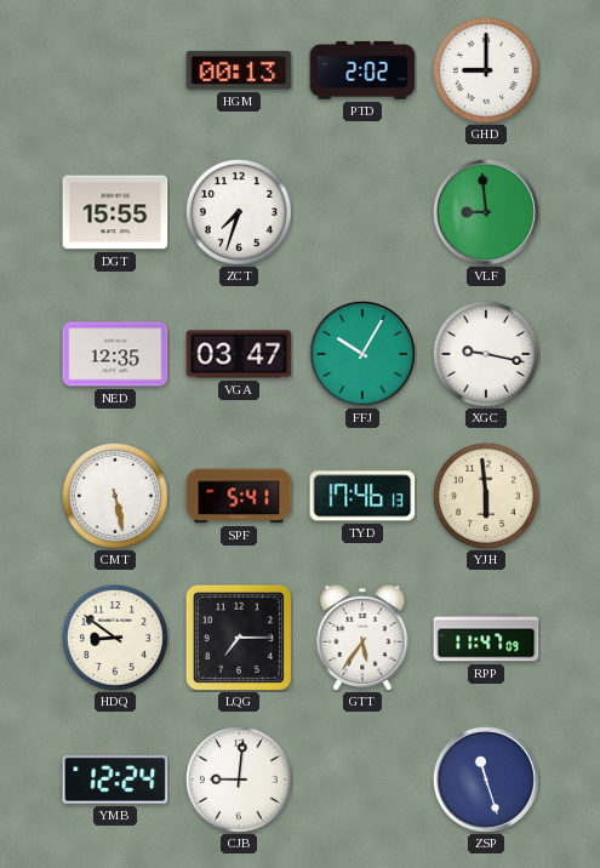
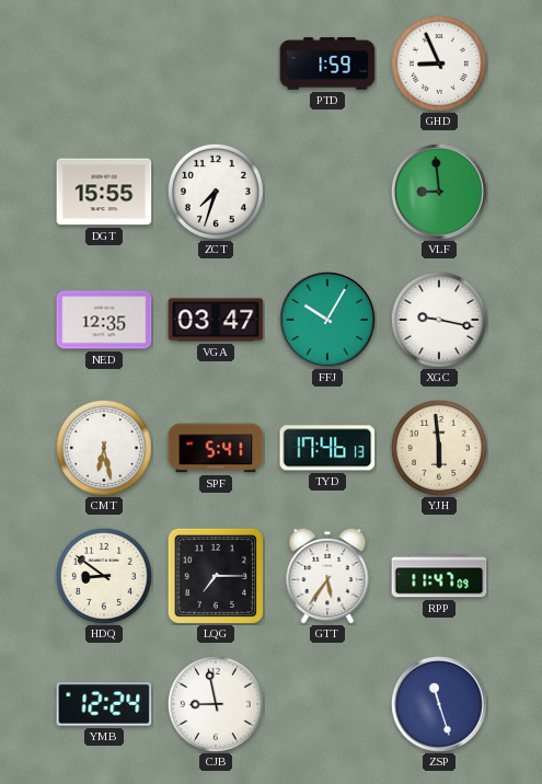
HGM: 00:13 -> none
PTD: 2:02 -> 1:59
GHD: 9:00 -> 8:56
CMT: 5:28 -> 6:28
CJB: 9:01 -> 8:58
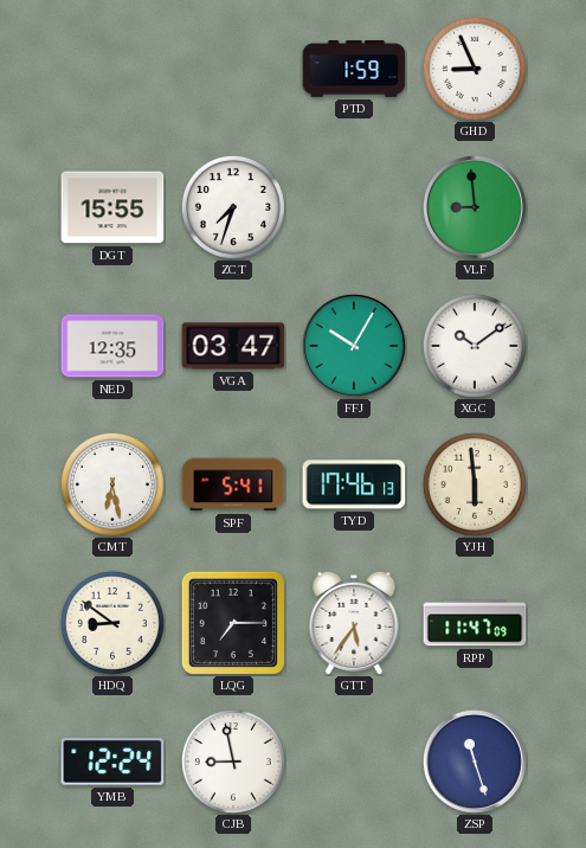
XGC: 9:17 -> 10:09
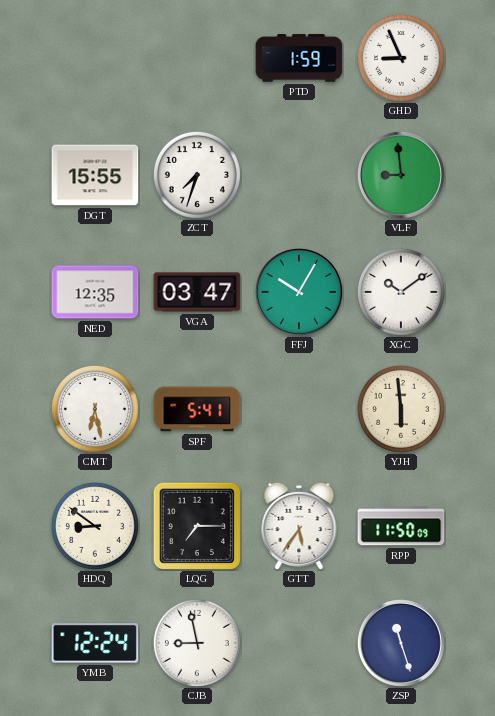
TYD: 17:46 -> none
RPP: 11:47 -> 11:50
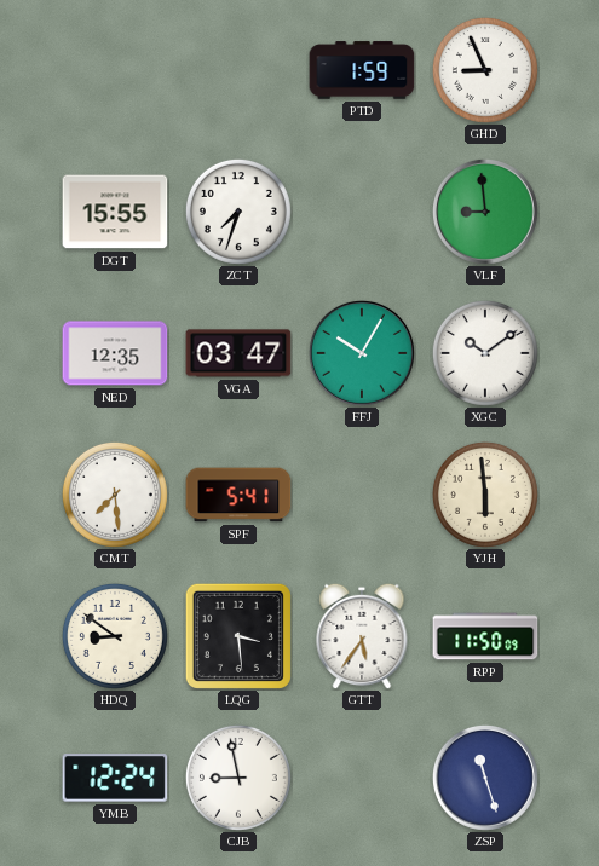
CMT: 6:28 -> 7:29
LQG: 7:15 -> 3:29
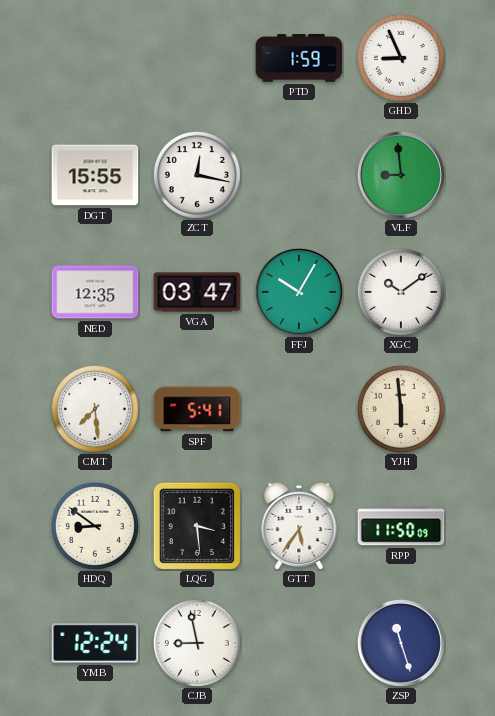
ZCT: 7:33 -> 12:17
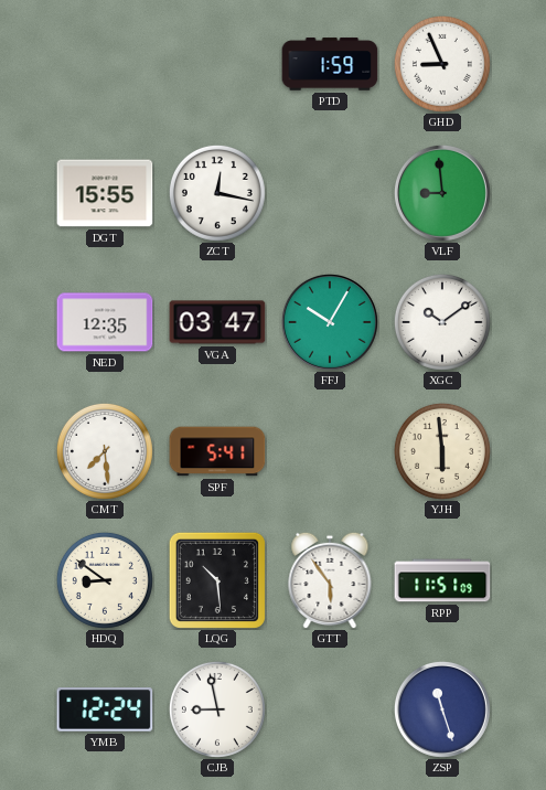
LQG: 3:29 -> 10:29
GTT: 5:36 -> 5:54
RPP: 11:50 -> 11:51
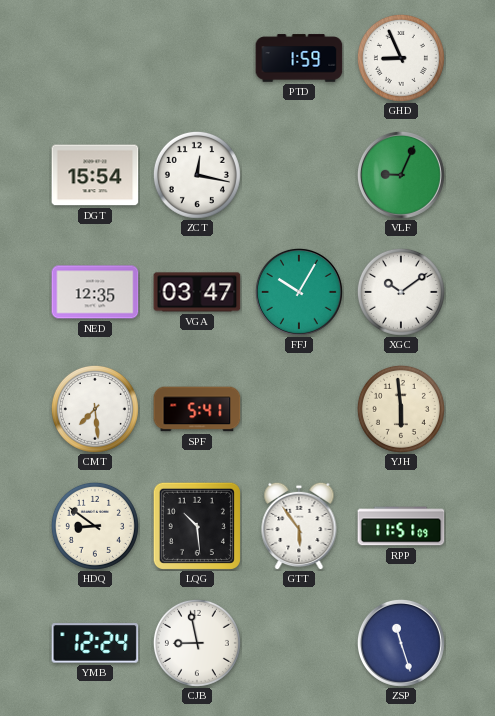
DGT: 15:55 -> 15:54
VLF: 8:59 -> 9:04
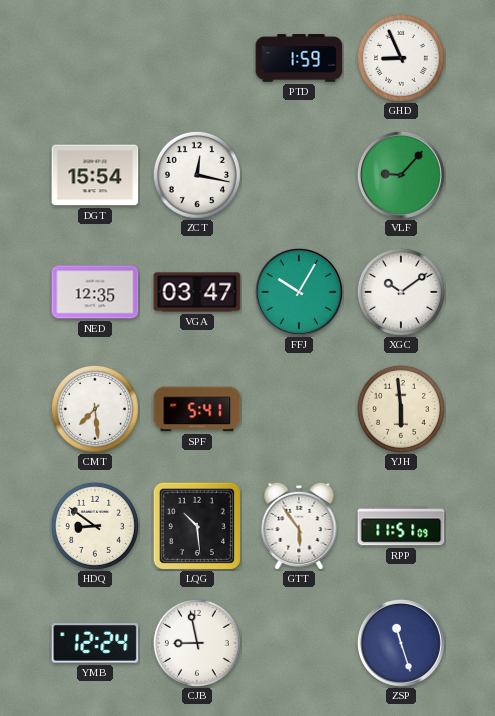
VLF: 9:04 -> 9:07
